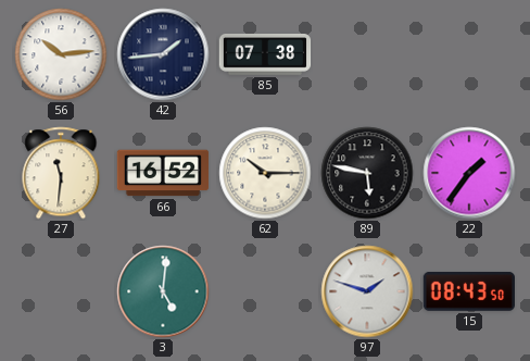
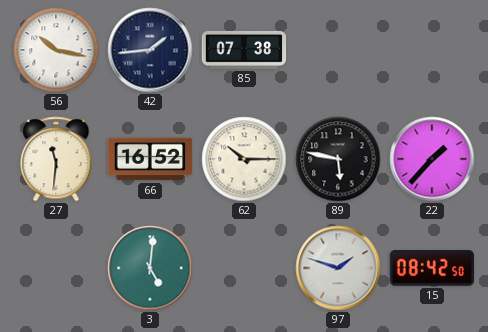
56: 10:14 -> 10:17
22: 1:36 -> 1:37
15: 08:43 -> 08:42
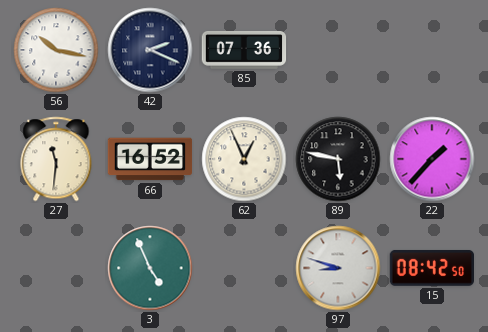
42: 1:44 -> 2:19
85: 07:38 -> 07:36
62: 10:15 -> 12:56
3: 5:01 -> 4:56
97: 1:48 -> 8:48
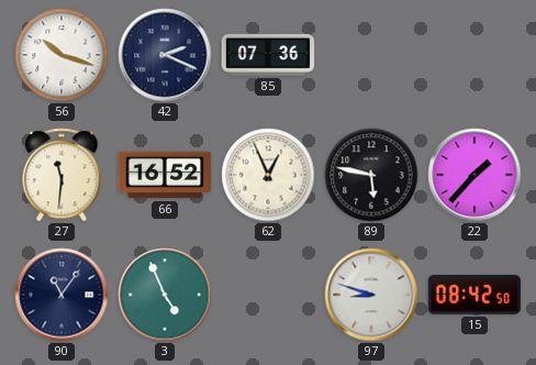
56: 10:17 -> 10:18
90: none -> 11:06
